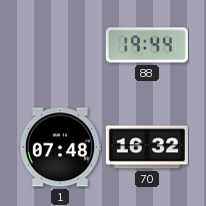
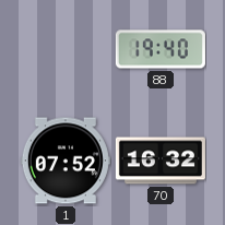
88: 19:44 -> 19:40
1: 07:48 -> 07:52
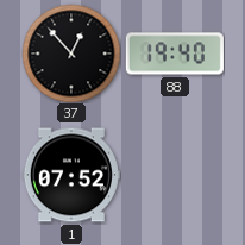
37: none -> 12:53
70: 16:32 -> none
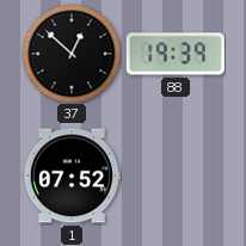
37: 12:53 -> 12:52
88: 19:40 -> 19:39
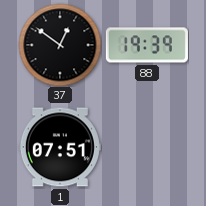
37: 12:52 -> 12:51
1: 07:52 -> 07:51
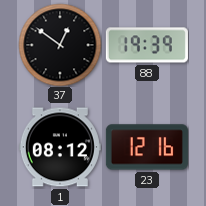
1: 07:51 -> 08:12
23: none -> 12:16
